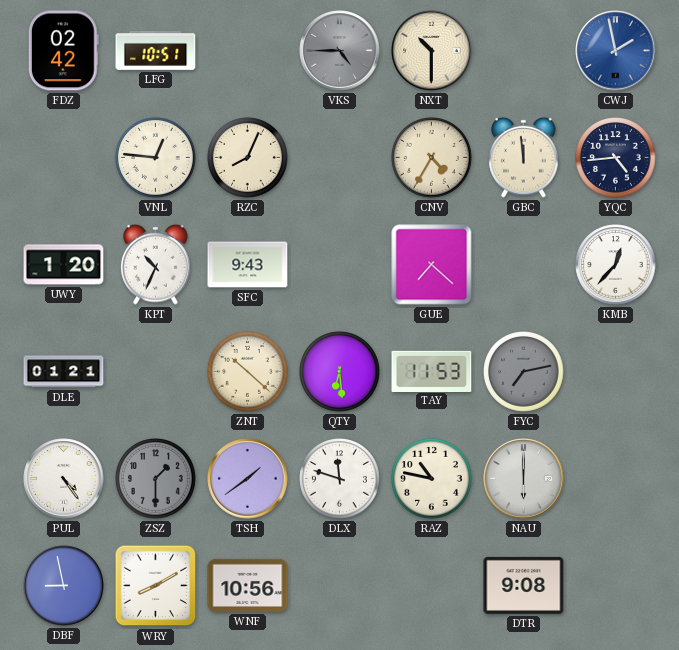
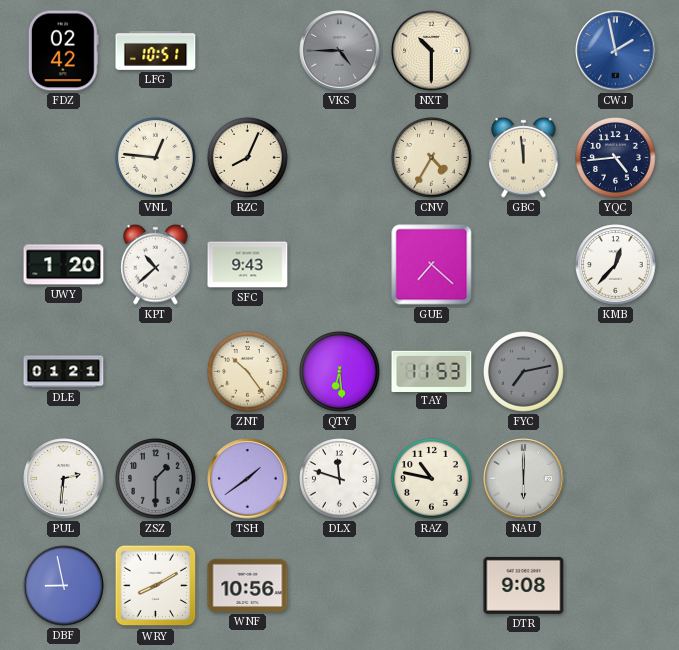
KPT: 10:34 -> 10:38
ZNT: 10:22 -> 10:24
PUL: 4:24 -> 2:31
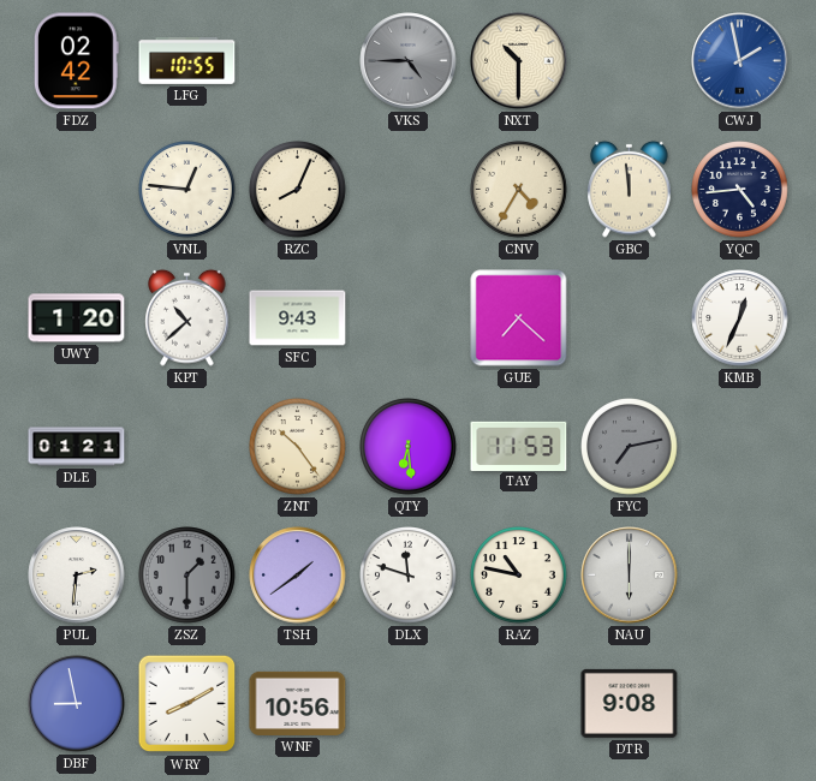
LFG: 10:51 -> 10:55
KMB: 12:37 -> 12:34
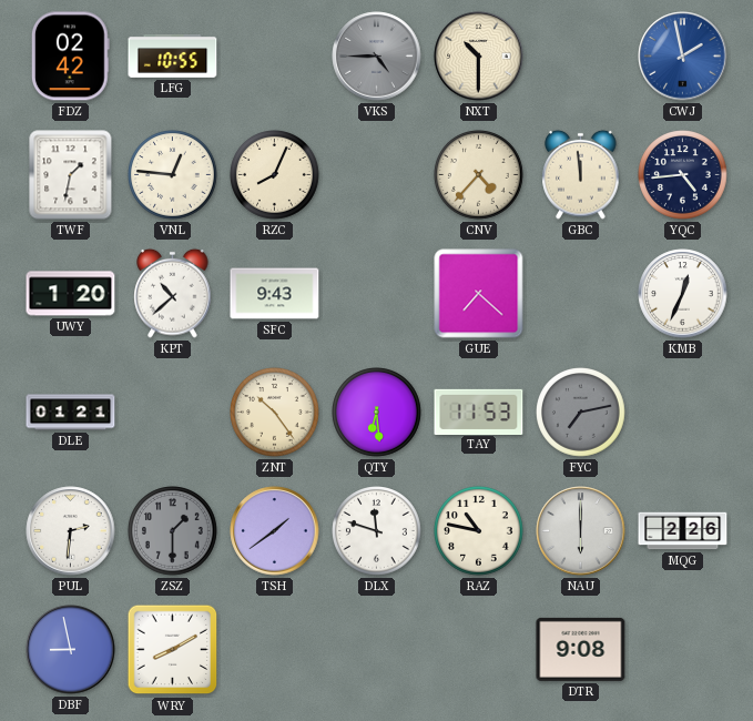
TWF: none -> 1:32
CNV: 4:35 -> 4:37
MQG: none -> 2:26
WNF: 10:56 -> none
